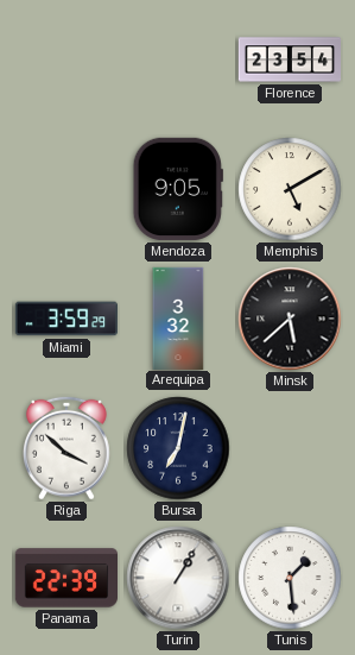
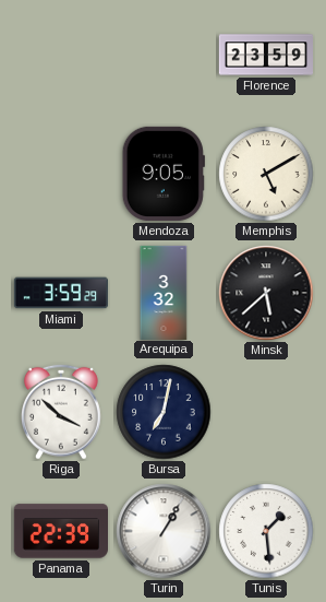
Florence: 23:54 -> 23:59
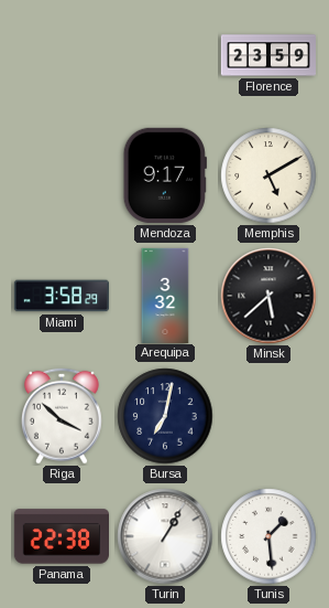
Mendoza: 9:05 -> 9:17
Miami: 3:59 -> 3:58
Panama: 22:39 -> 22:38
